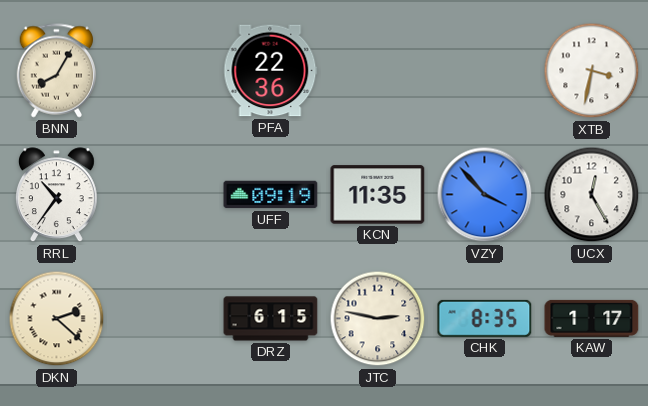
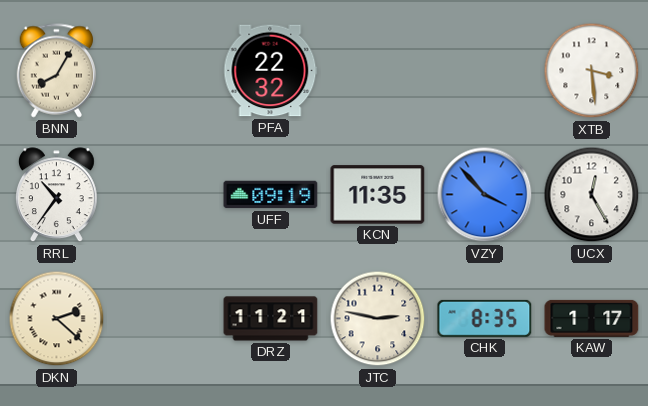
PFA: 22:36 -> 22:32
XTB: 3:32 -> 3:29
DRZ: 6:15 -> 11:21
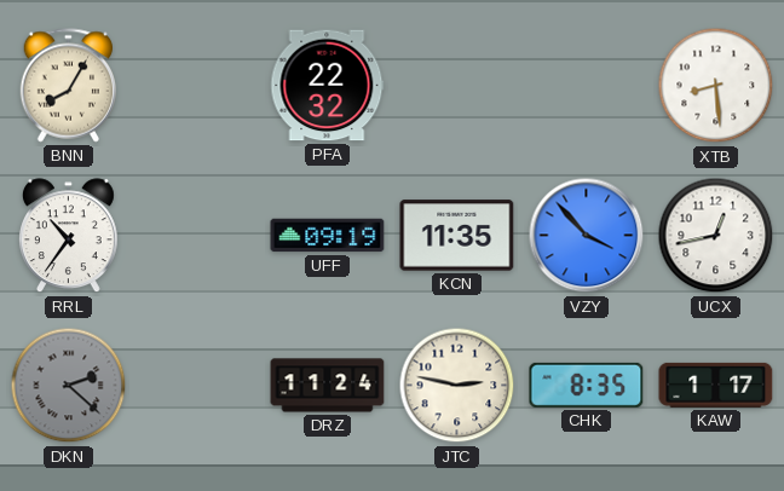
XTB: 3:29 -> 8:29
UCX: 12:25 -> 12:43
DKN dial: cream -> grey
DRZ: 11:21 -> 11:24
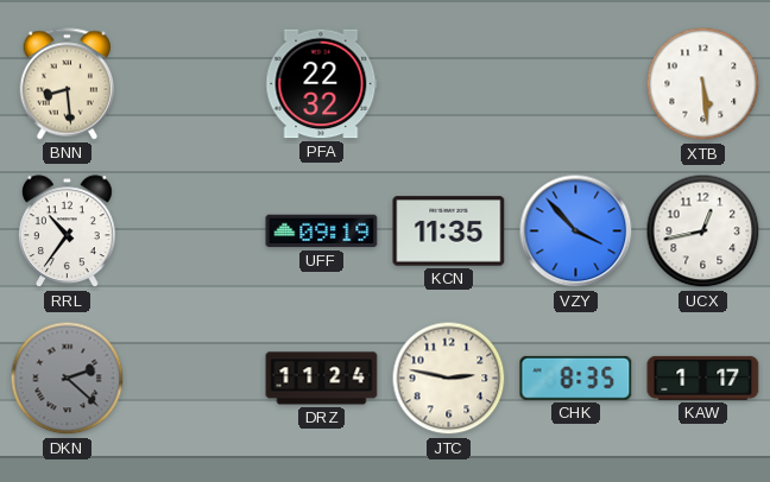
BNN: 8:05 -> 8:29
XTB: 8:29 -> 5:29
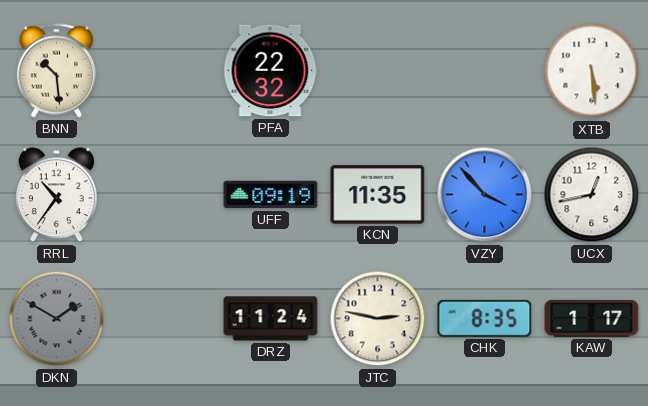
BNN: 8:29 -> 10:29
DKN: 2:22 -> 1:50
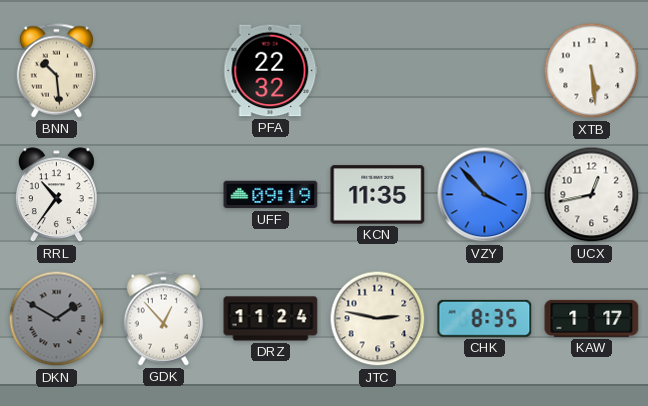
GDK: none -> 12:53
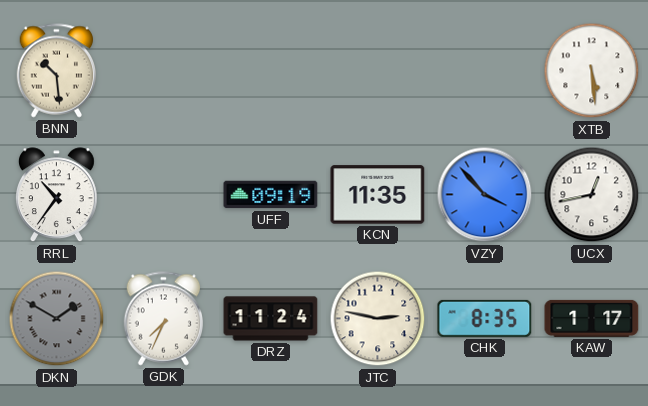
PFA: 22:32 -> none
GDK: 12:53 -> 7:34
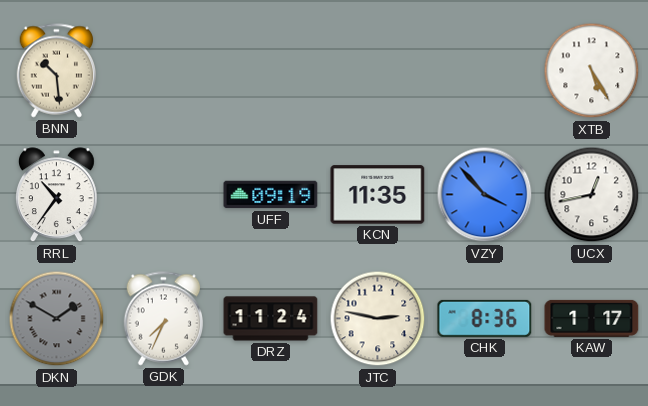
XTB: 5:29 -> 5:25
CHK: 8:35 -> 8:36
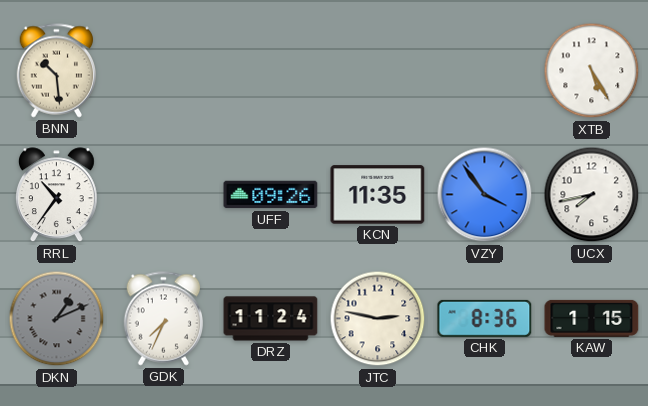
UFF: 09:19 -> 09:26
VZY: 3:53 -> 3:54
UCX: 12:43 -> 7:43
DKN: 1:50 -> 1:11
KAW: 1:17 -> 1:15
